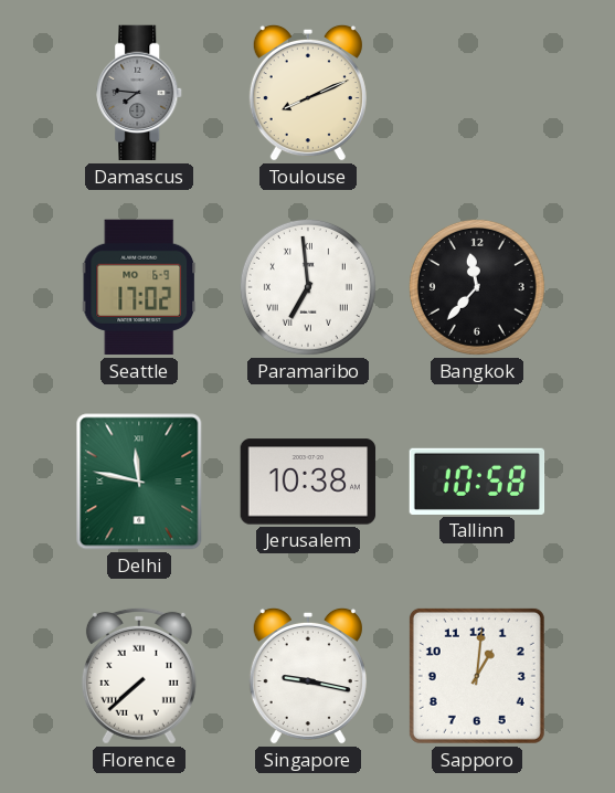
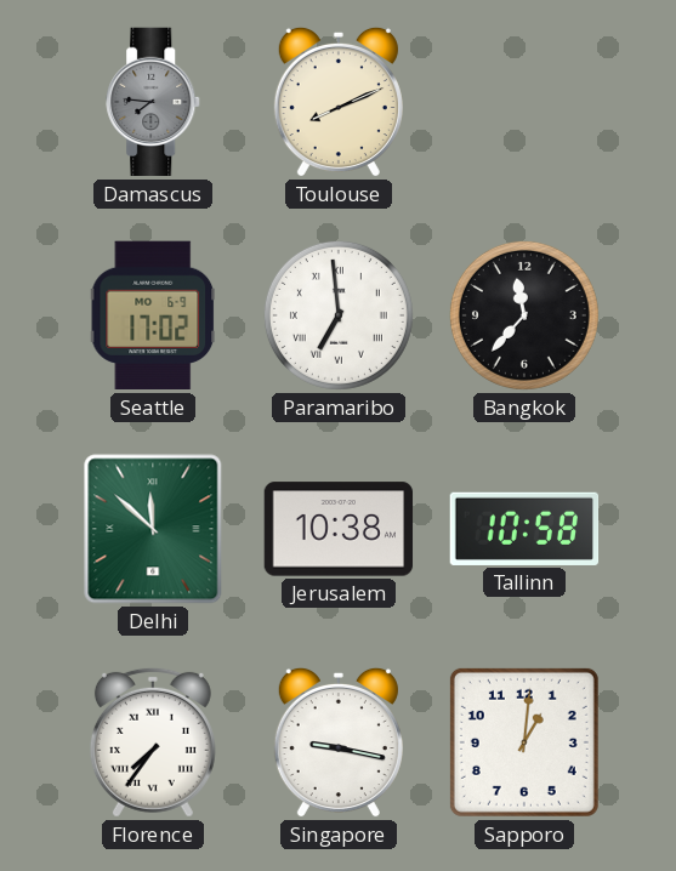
Delhi: 11:47 -> 11:52
Florence: 7:38 -> 7:36
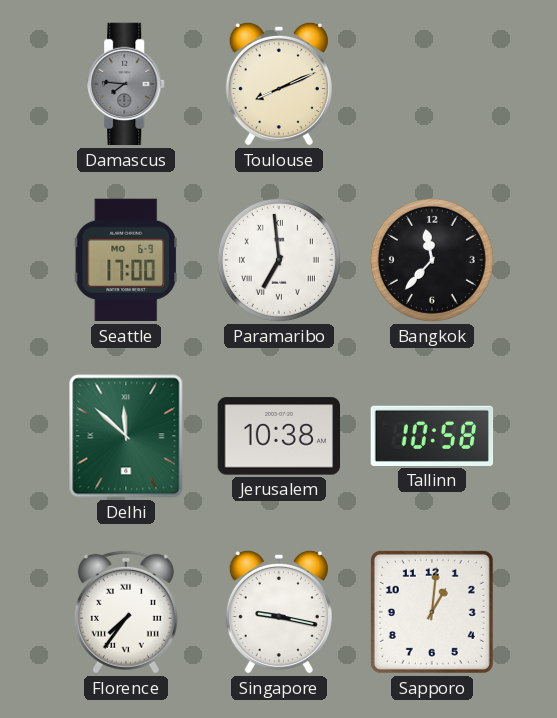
Seattle: 17:02 -> 17:00
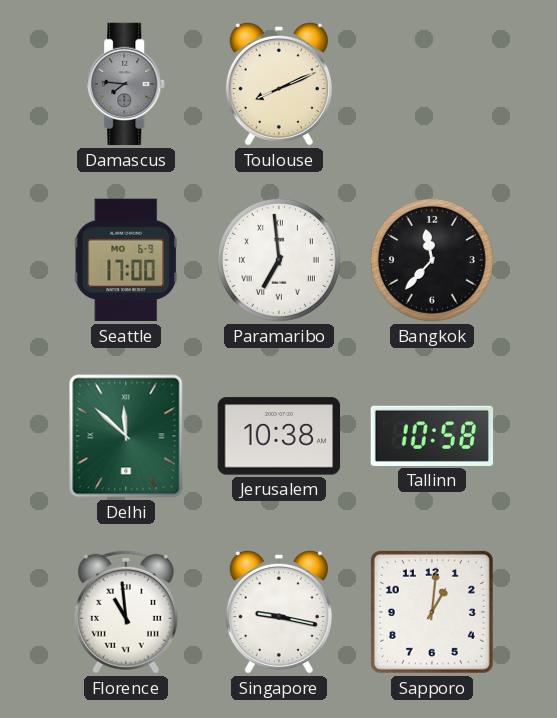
Florence: 7:36 -> 10:59
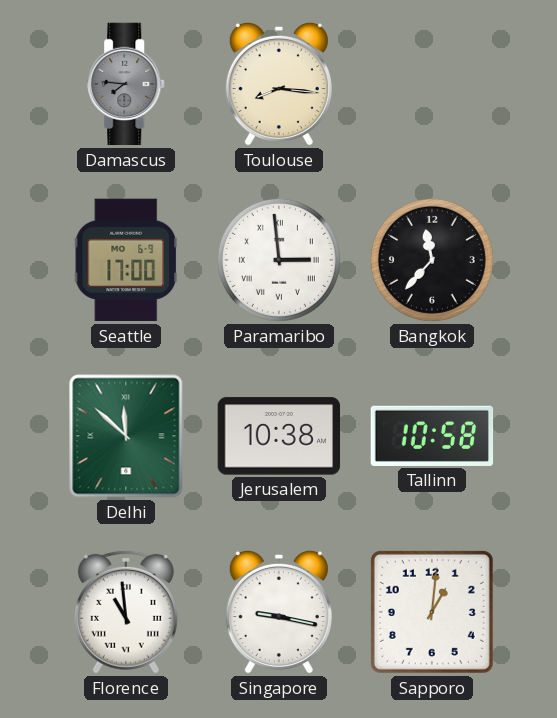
Toulouse: 8:11 -> 8:16
Paramaribo: 6:59 -> 2:59
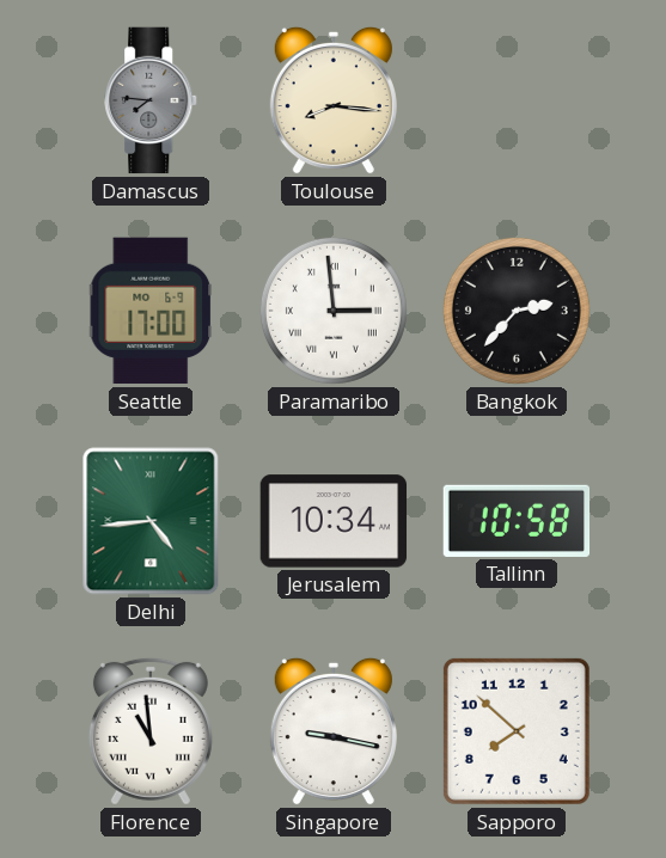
Bangkok: 11:37 -> 2:37
Delhi: 11:52 -> 4:44
Jerusalem: 10:38 -> 10:34
Sapporo: 1:01 -> 7:52
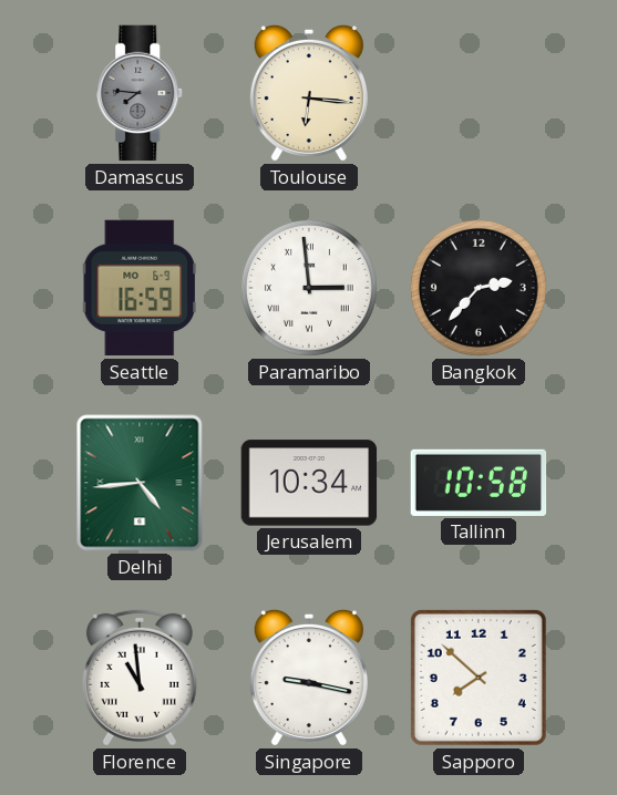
Toulouse: 8:16 -> 6:16
Seattle: 17:00 -> 16:59
